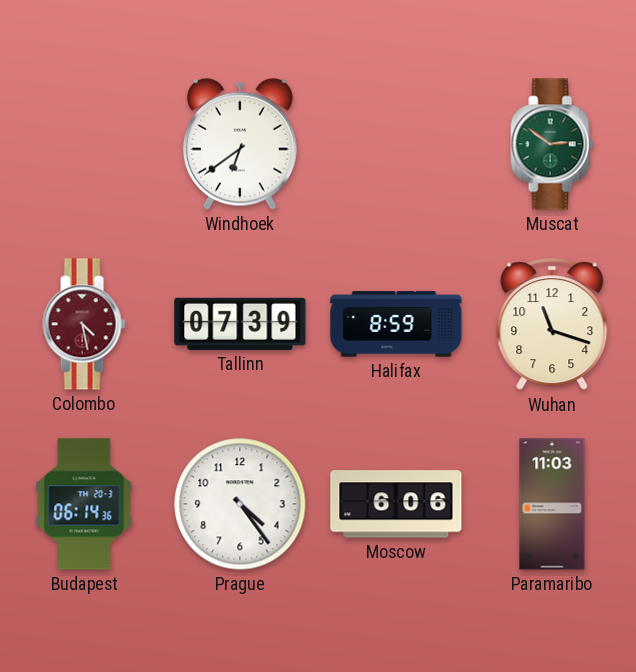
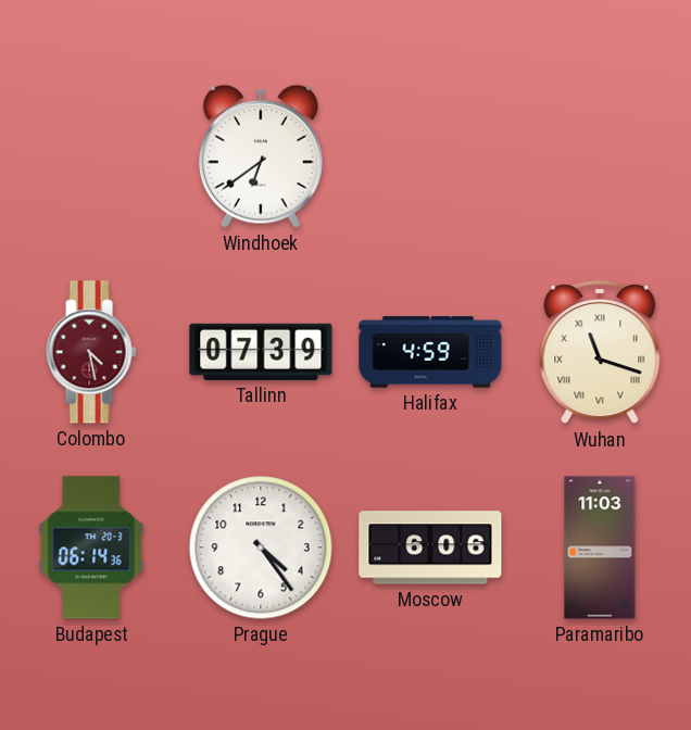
Muscat: 2:51 -> none
Halifax: 8:59 -> 4:59
Wuhan numerals: Arabic -> Roman
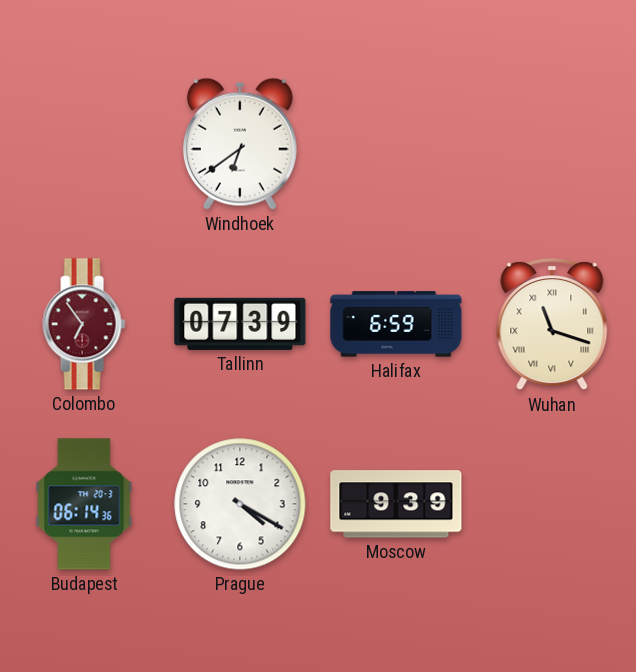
Colombo: 4:28 -> 6:54
Halifax: 4:59 -> 6:59
Prague: 4:24 -> 4:20
Moscow: 6:06 -> 9:39
Paramaribo: 11:03 -> none
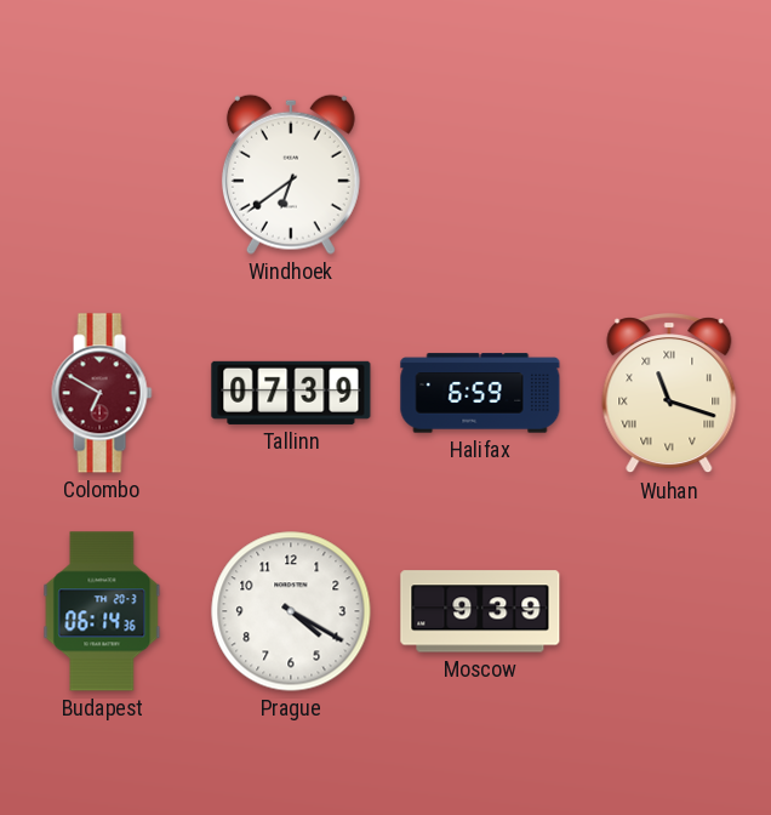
Colombo: 6:54 -> 6:50
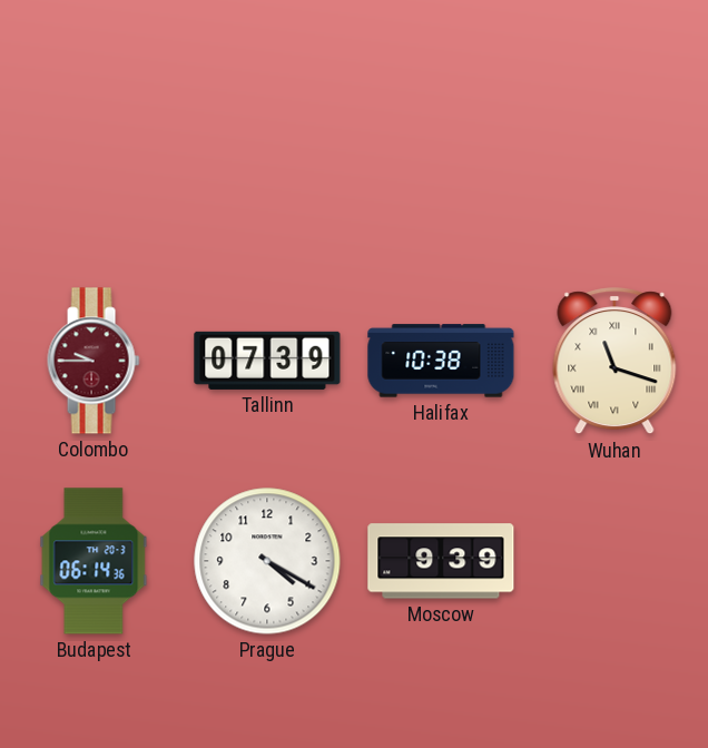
Windhoek: 6:39 -> none
Colombo: 6:50 -> 9:45
Halifax: 6:59 -> 10:38
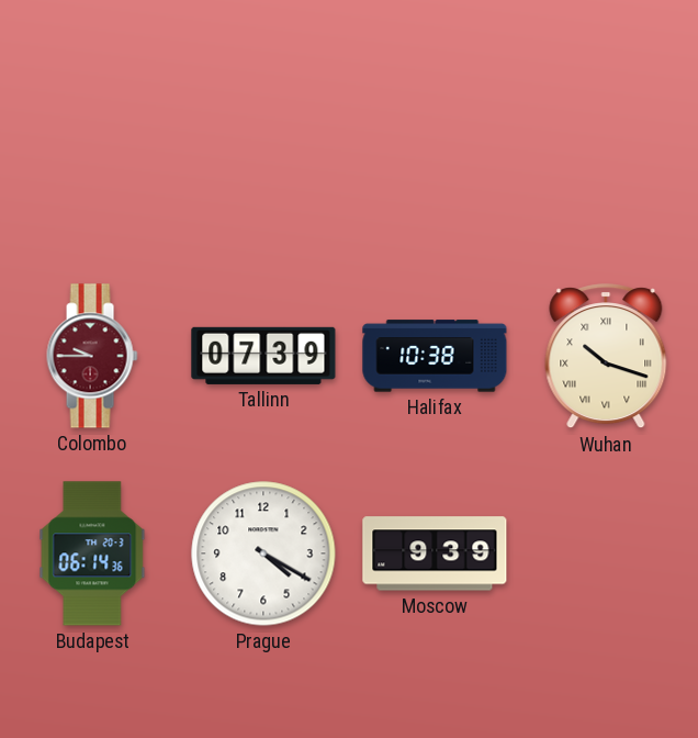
Wuhan: 11:18 -> 10:18
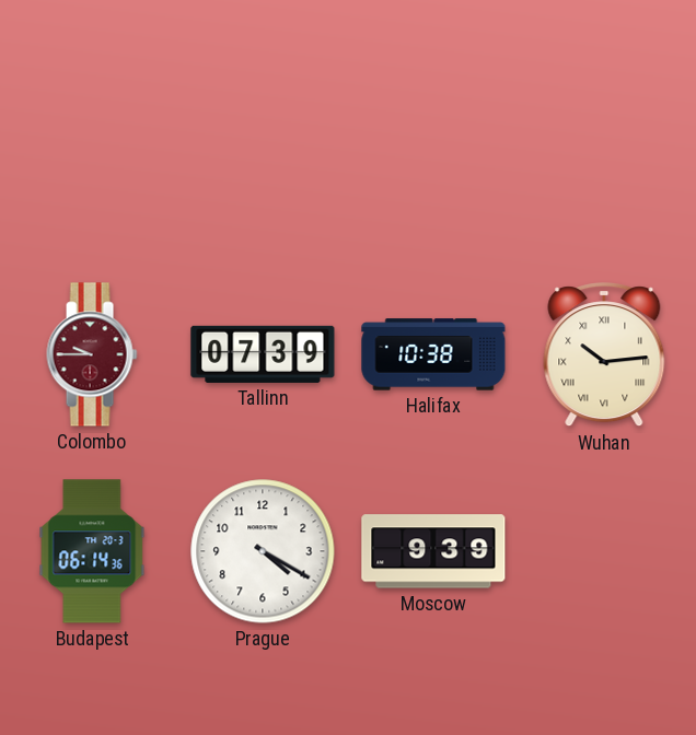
Wuhan: 10:18 -> 10:14
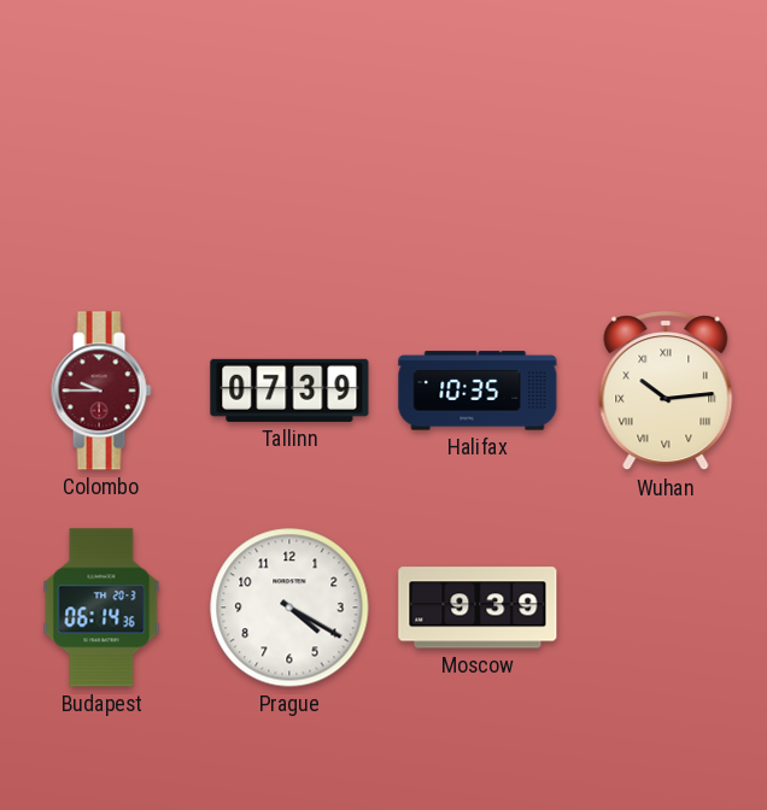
Halifax: 10:38 -> 10:35
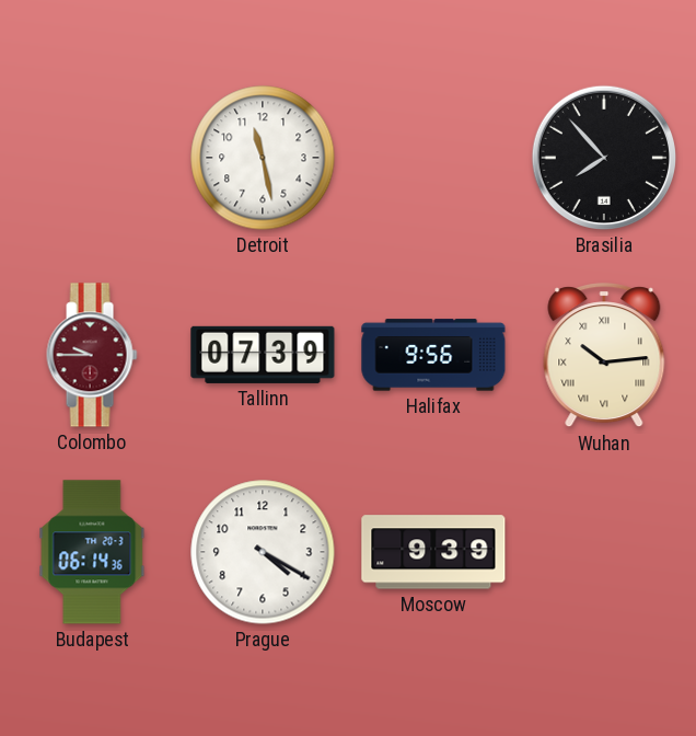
Detroit: none -> 11:28
Brasilia: none -> 7:53
Halifax: 10:35 -> 9:56
